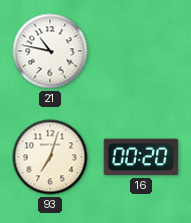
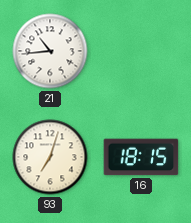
21: 10:47 -> 10:44
16: 00:20 -> 18:15
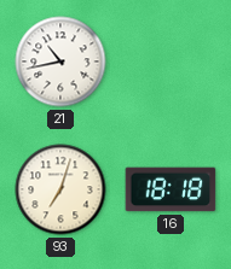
21: 10:44 -> 10:43
16: 18:15 -> 18:18
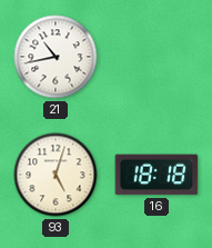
93: 7:03 -> 5:03
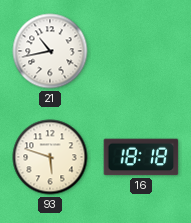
93: 5:03 -> 5:48
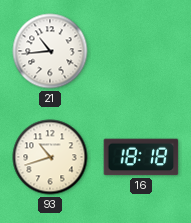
21: 10:43 -> 10:44
93: 5:48 -> 10:42
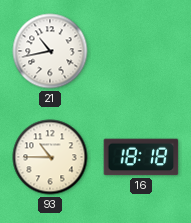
21: 10:44 -> 10:43
93: 10:42 -> 10:45
